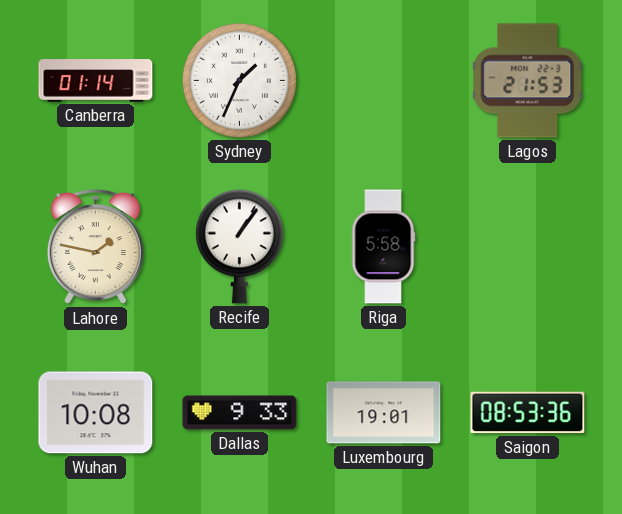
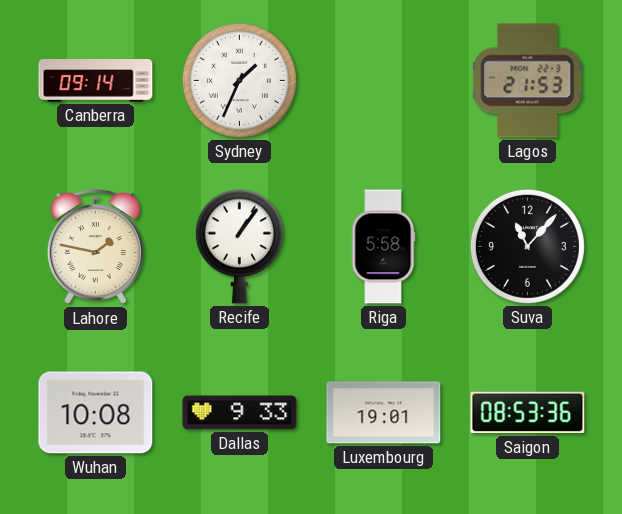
Canberra: 01:14 -> 09:14
Suva: none -> 11:07
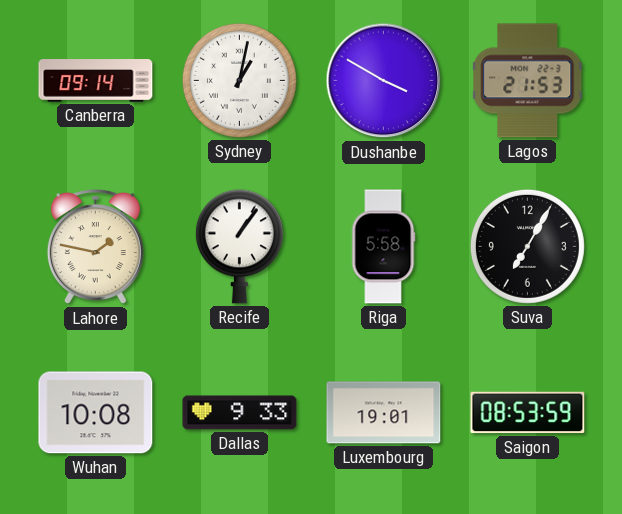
Sydney: 1:34 -> 1:02
Dushanbe: none -> 3:50
Suva: 11:07 -> 7:05
Saigon: 08:53:36 -> 08:53:59
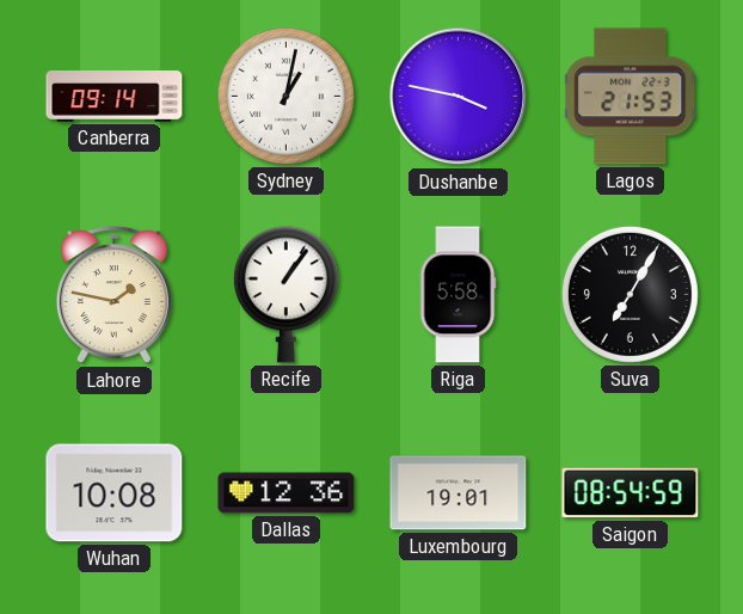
Dushanbe: 3:50 -> 3:47
Dallas: 9:33 -> 12:36
Saigon: 08:53 -> 08:54
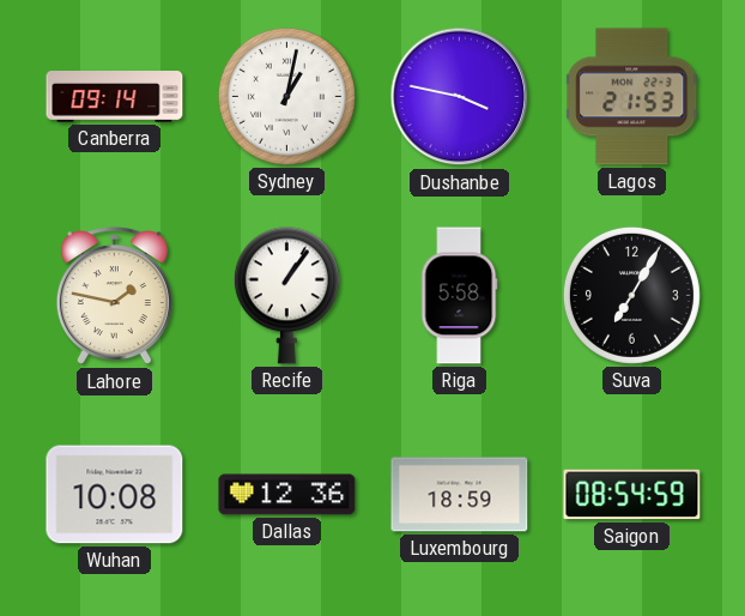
Luxembourg: 19:01 -> 18:59
